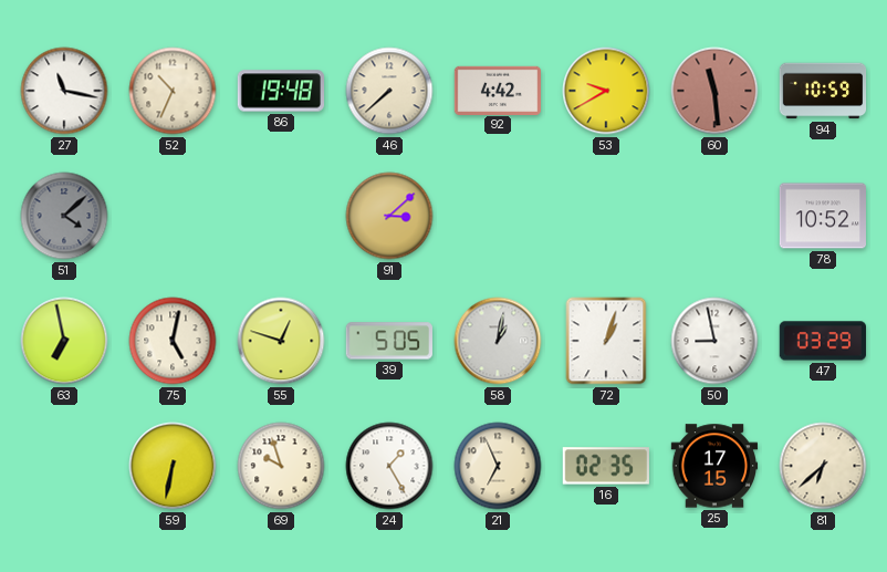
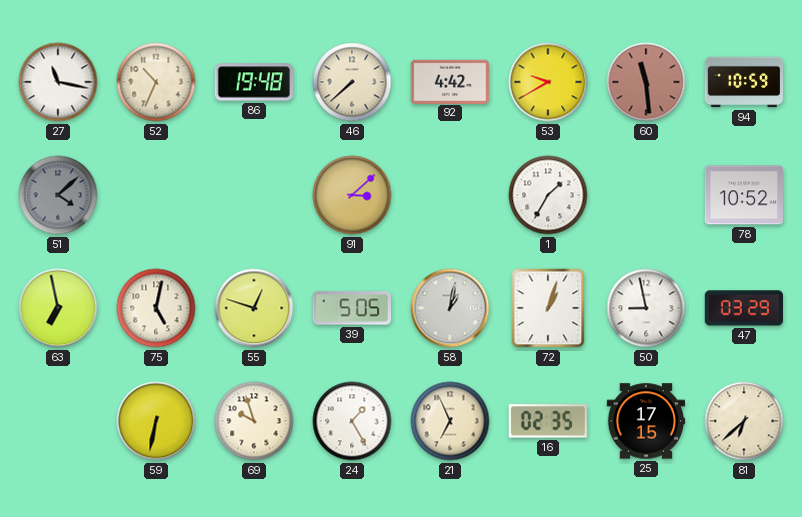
1: none -> 1:35
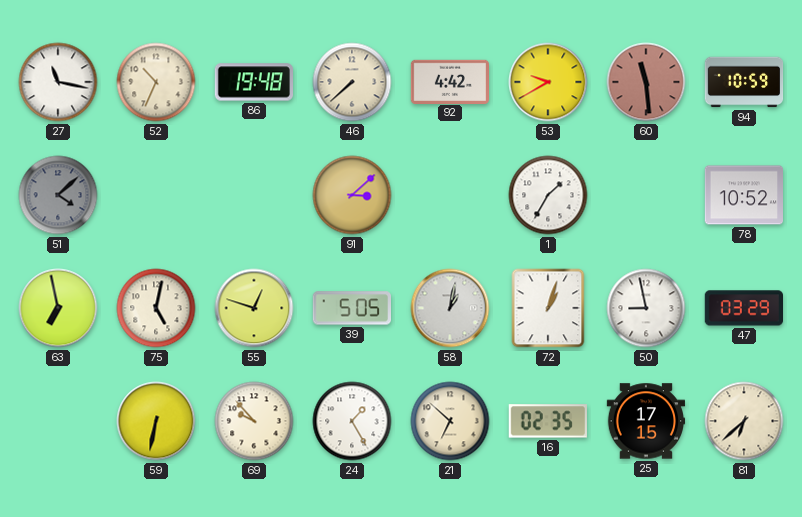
69: 9:57 -> 9:53
21: 6:56 -> 6:52
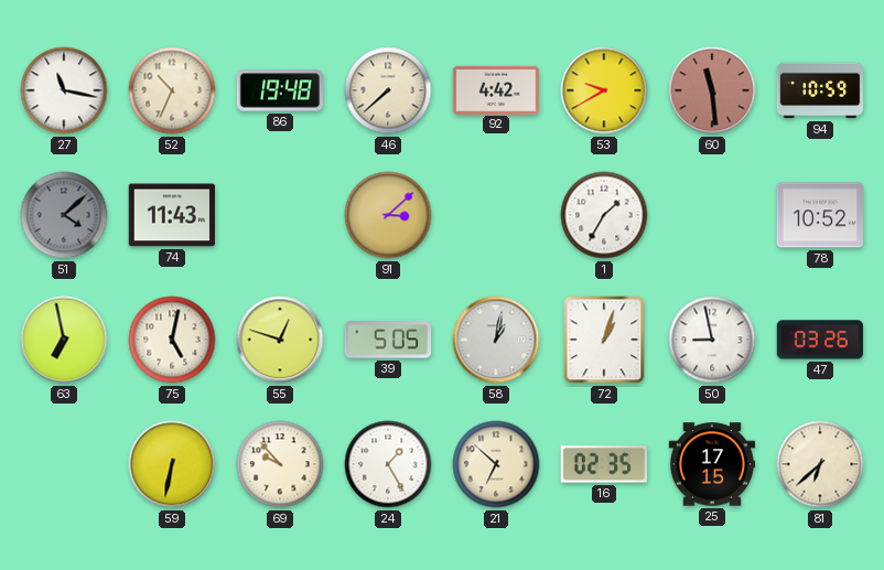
74: none -> 11:43
47: 03:29 -> 03:26
